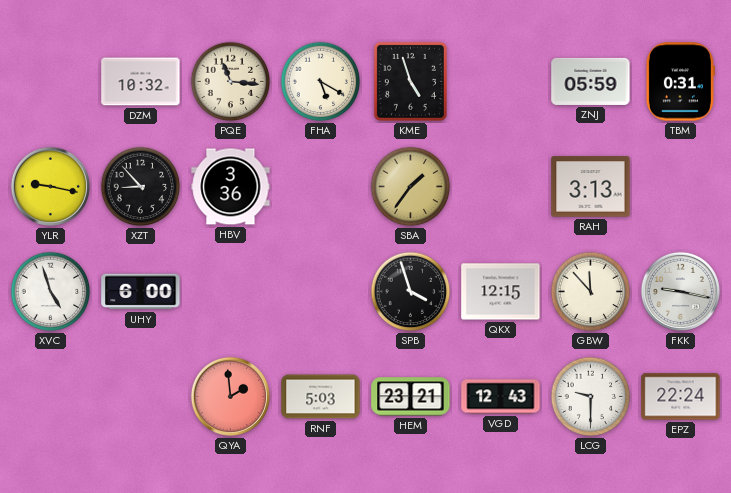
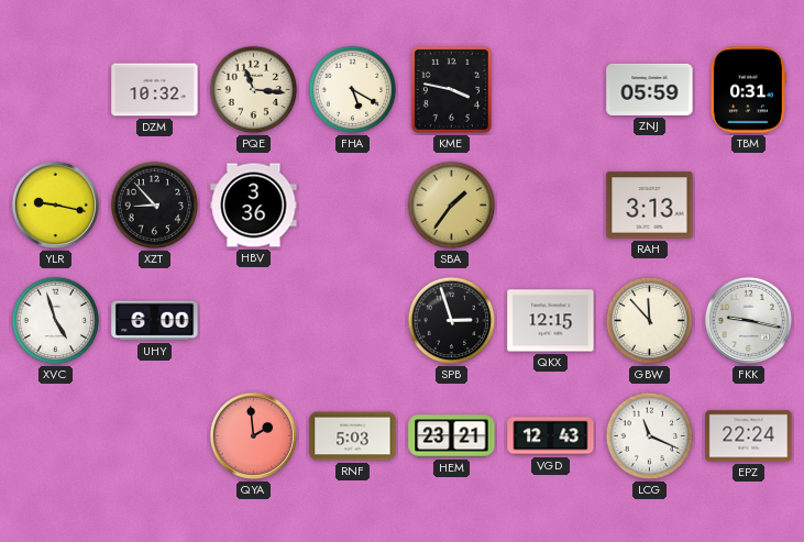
KME: 4:57 -> 3:47
SPB: 3:57 -> 2:57
LCG: 9:30 -> 11:19
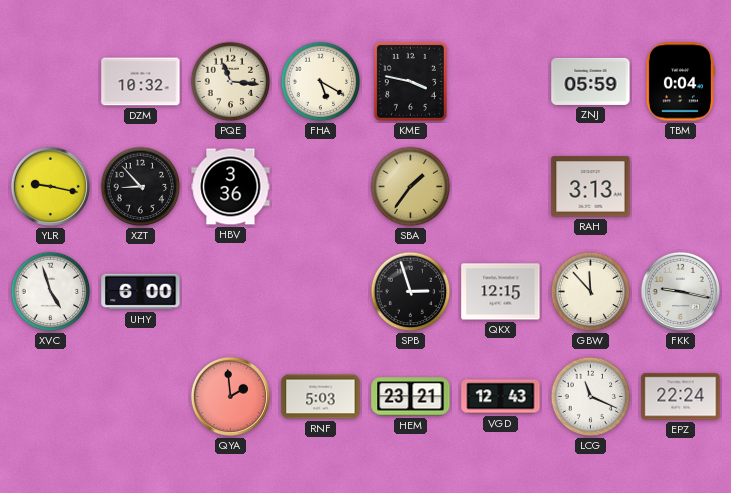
TBM: 0:31 -> 0:04
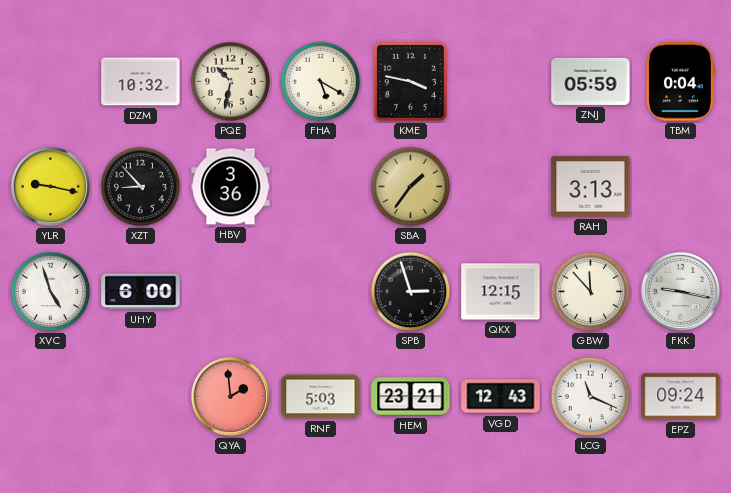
PQE: 11:16 -> 10:32
EPZ: 22:24 -> 09:24
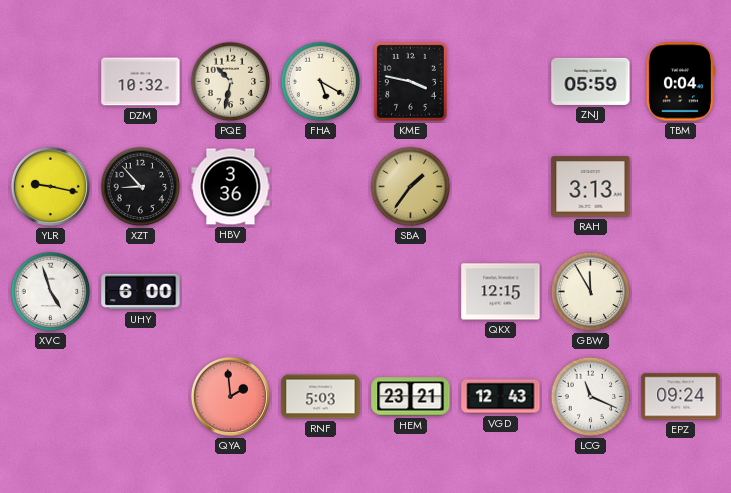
SPB: 2:57 -> none
GBW: 11:53 -> 11:55
FKK: 9:17 -> none
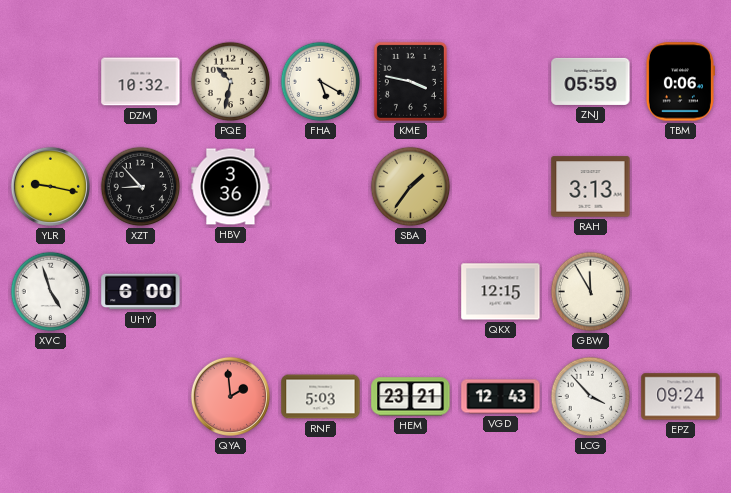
TBM: 0:04 -> 0:06
LCG: 11:19 -> 3:53
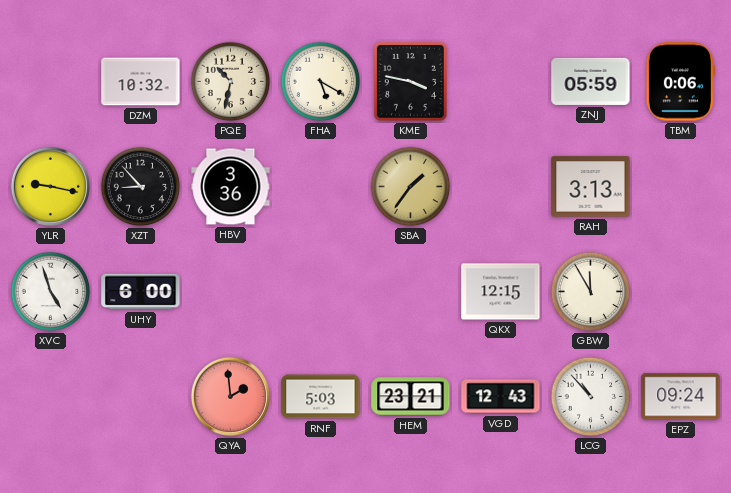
LCG: 3:53 -> 10:53
